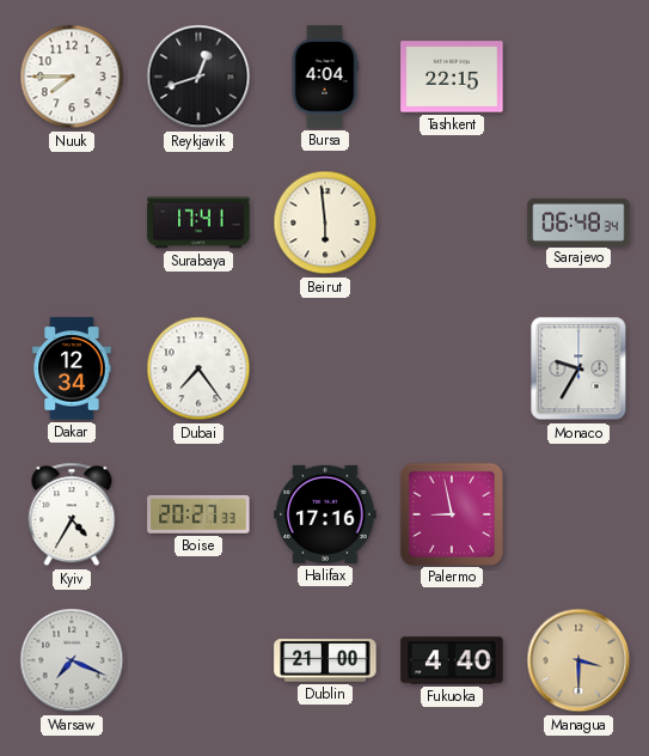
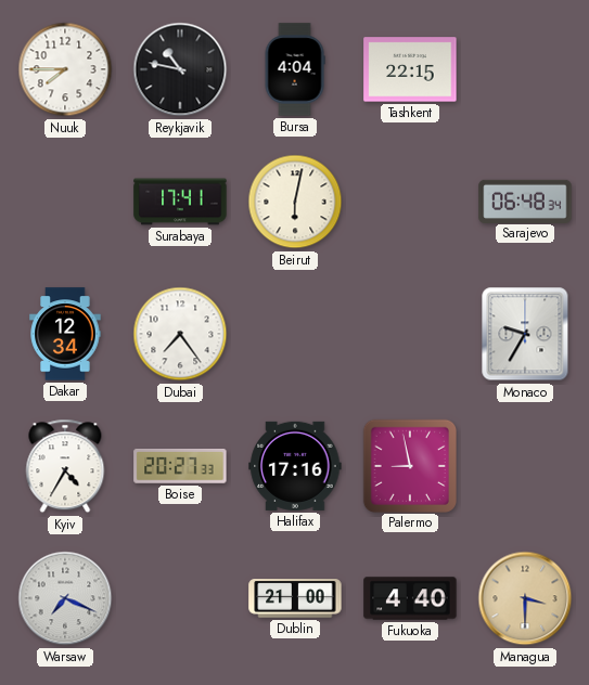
Reykjavik: 12:42 -> 10:47
Beirut: 5:59 -> 6:02
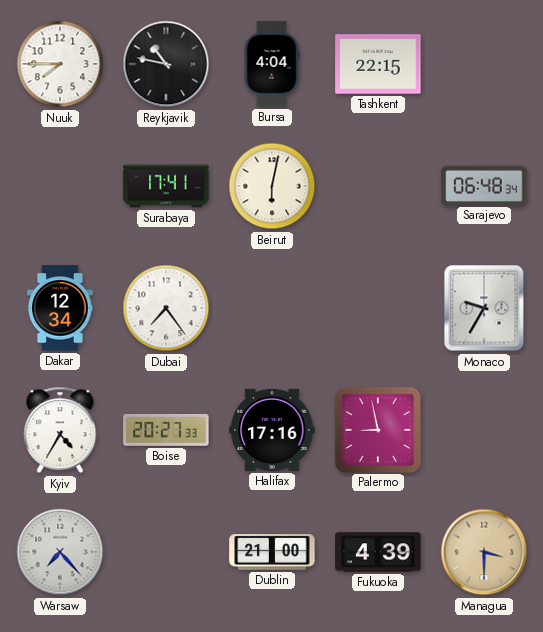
Warsaw: 7:19 -> 7:23
Fukuoka: 4:40 -> 4:39
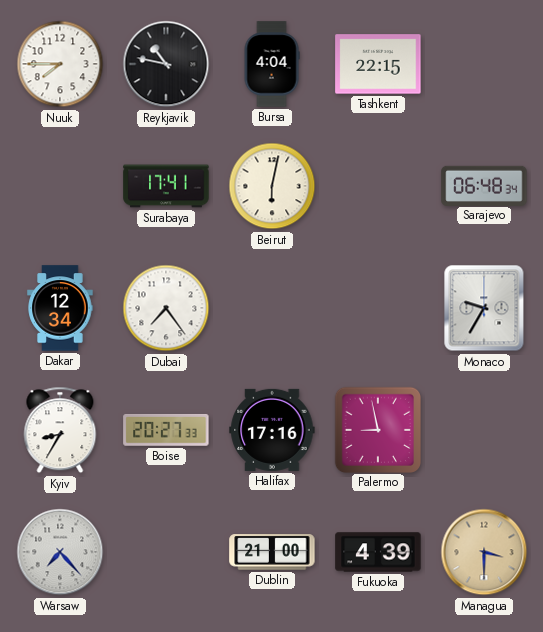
Kyiv: 4:35 -> 8:35
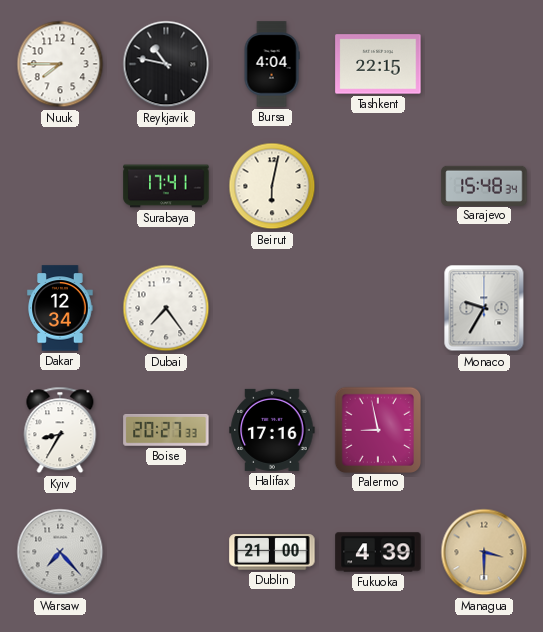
Sarajevo: 06:48 -> 15:48
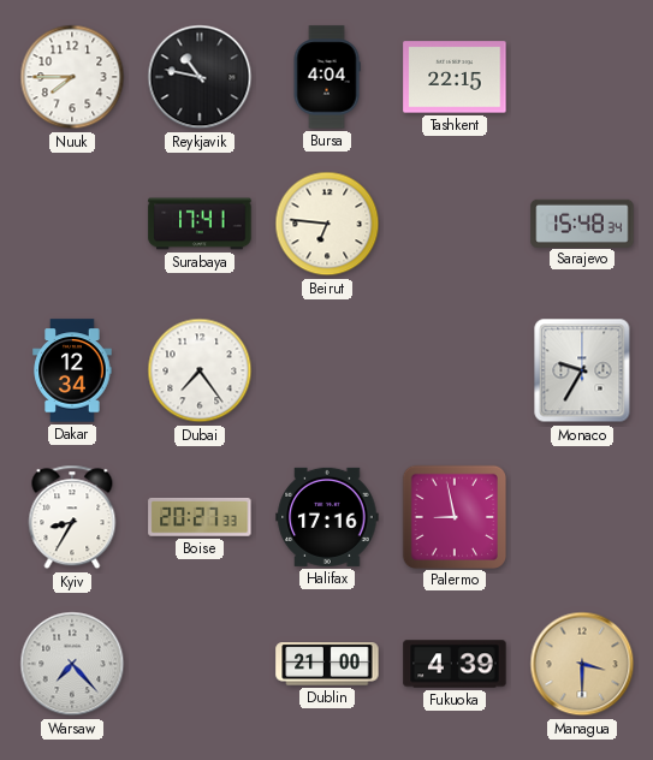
Beirut: 6:02 -> 6:46
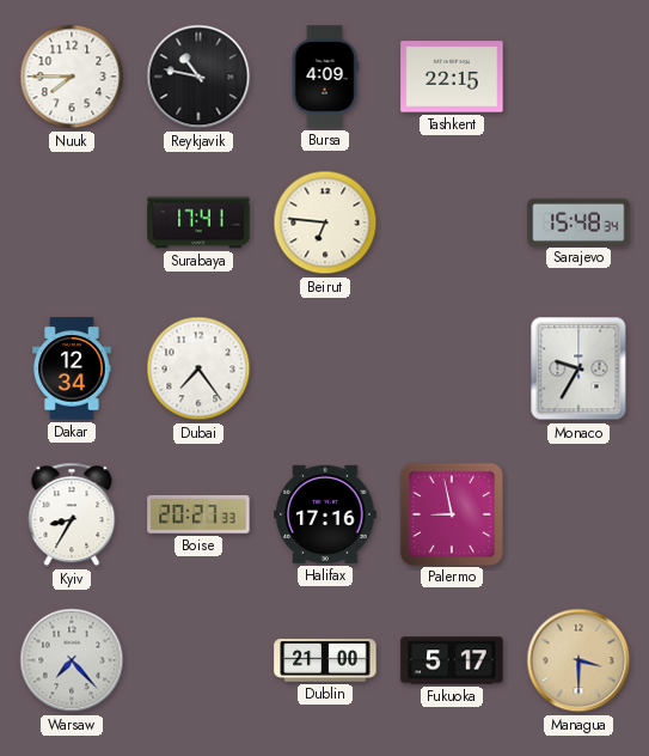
Bursa: 4:04 -> 4:09
Fukuoka: 4:39 -> 5:17
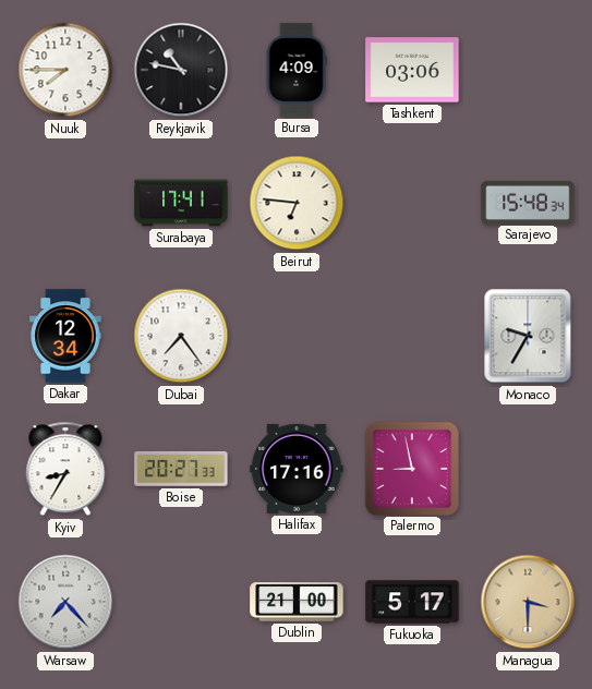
Tashkent: 22:15 -> 03:06
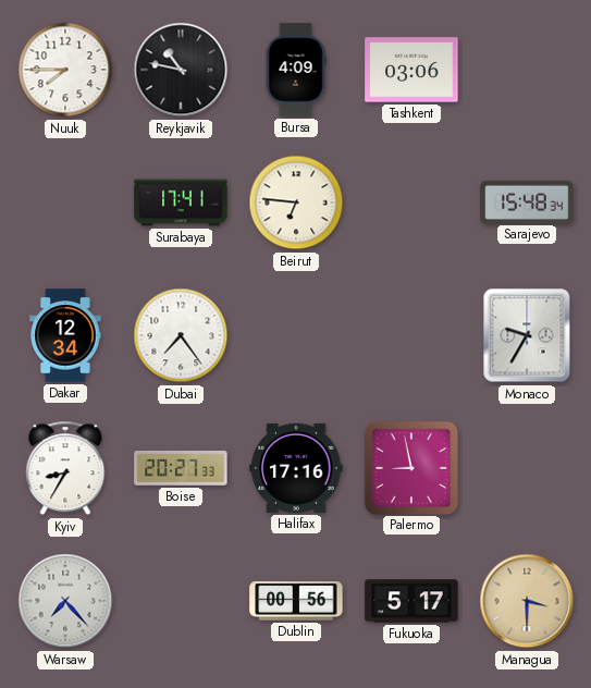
Dublin: 21:00 -> 00:56
